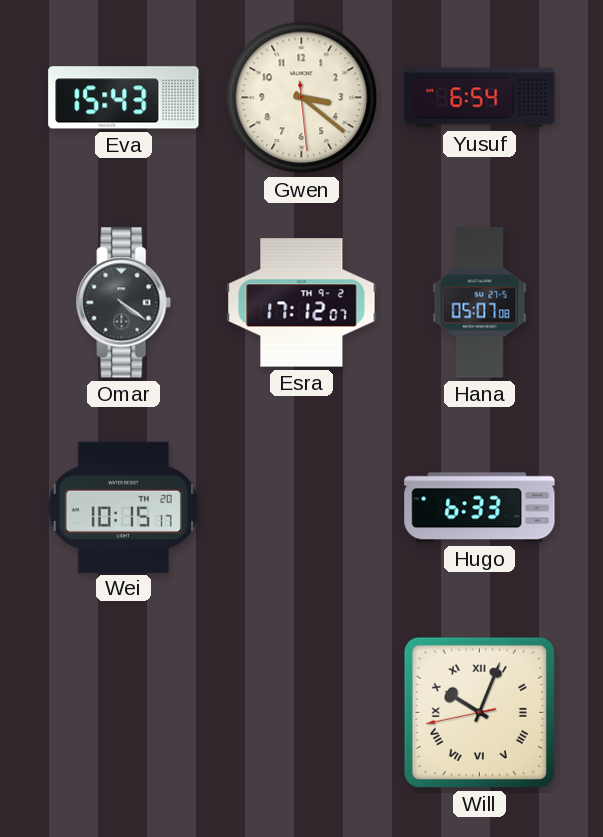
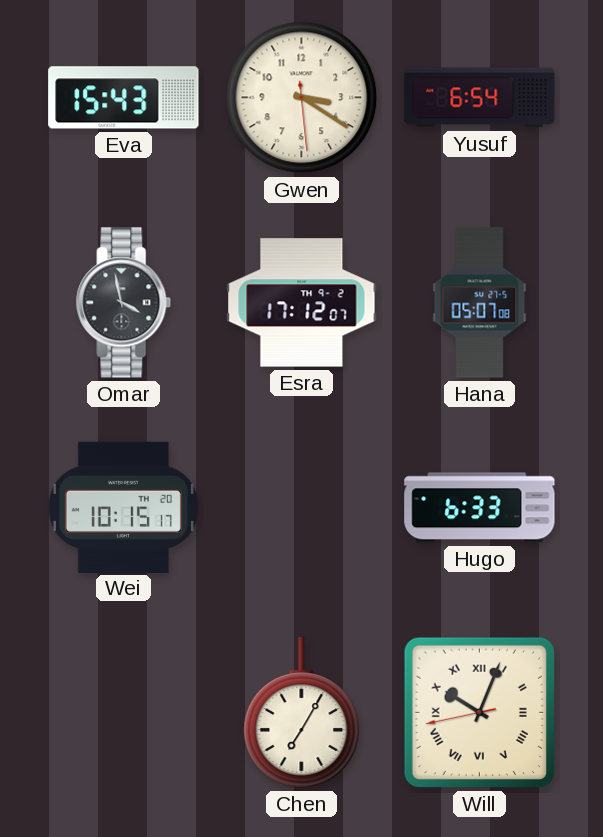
Gwen: 3:21 -> 3:20
Omar: 4:21 -> 3:58
Chen: none -> 7:05
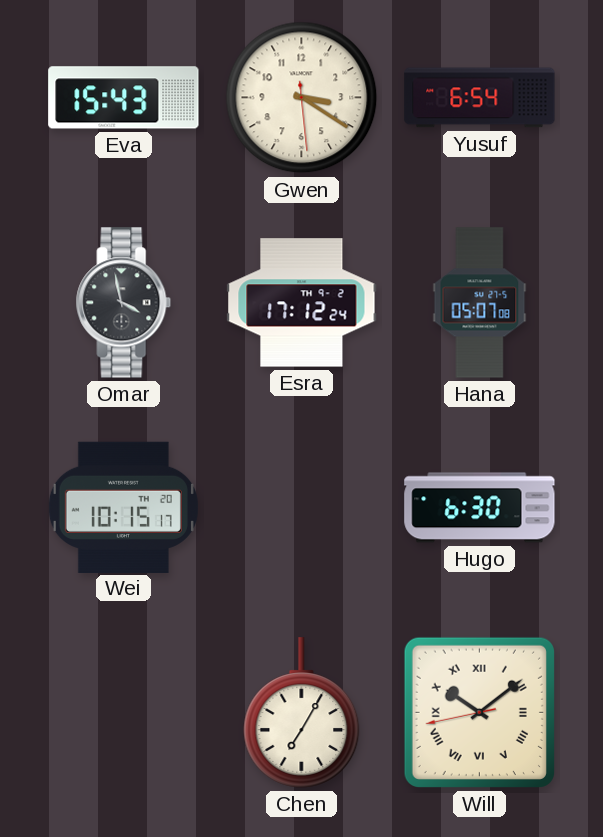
Esra: 17:12:07 -> 17:12:24
Hugo: 6:33 -> 6:30
Will: 10:03 -> 10:08
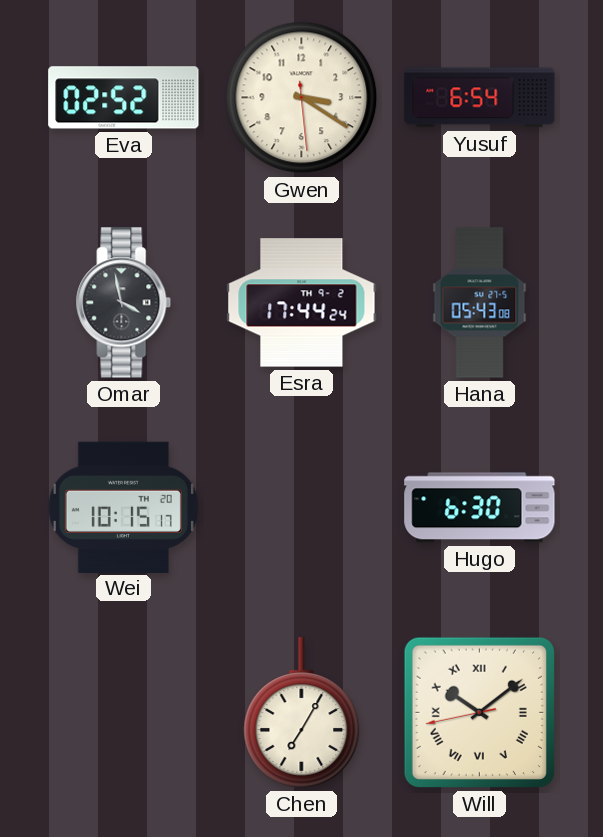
Eva: 15:43 -> 02:52
Esra: 17:12 -> 17:44
Hana: 05:07 -> 05:43
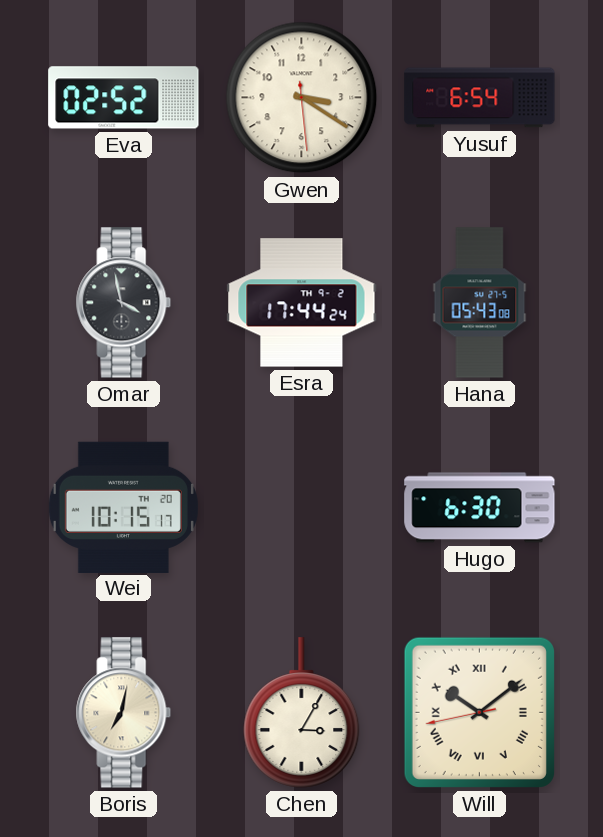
Boris: none -> 7:02
Chen: 7:05 -> 3:05
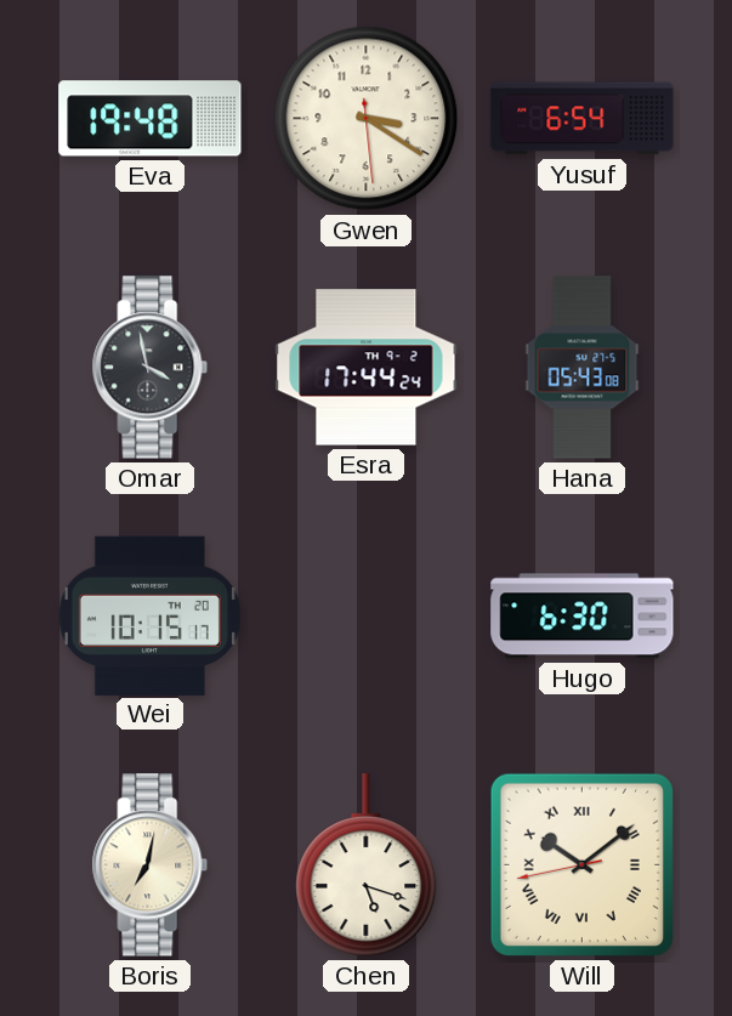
Eva: 02:52 -> 19:48
Chen: 3:05 -> 5:18
